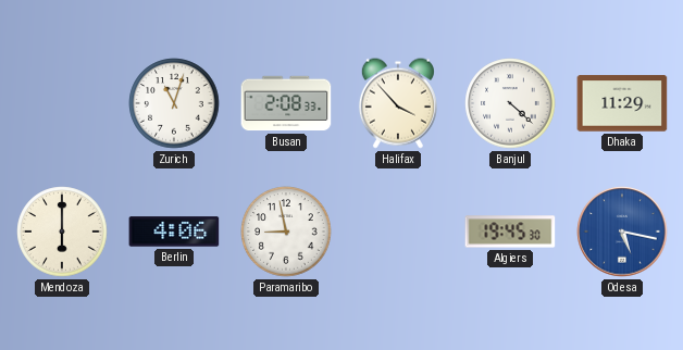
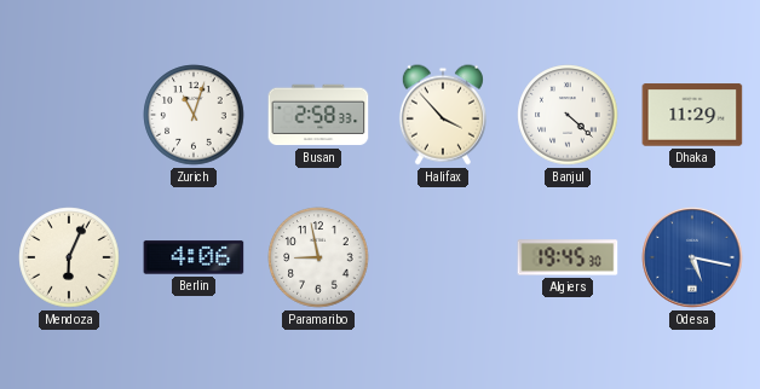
Busan: 2:08 -> 2:58
Mendoza: 6:00 -> 6:04
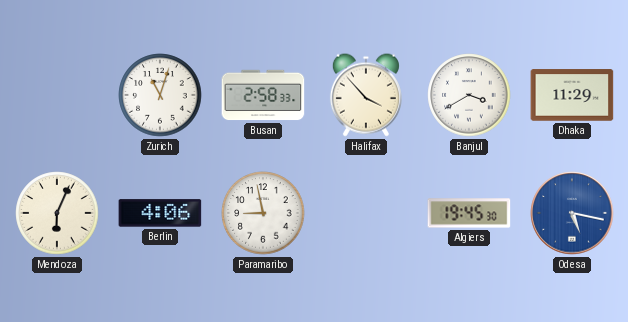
Banjul: 4:22 -> 3:40
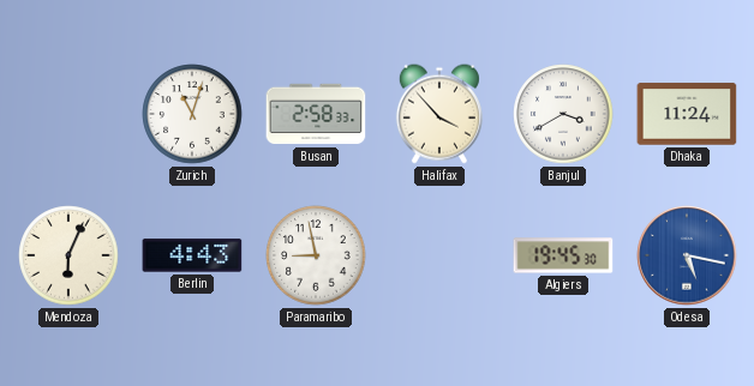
Dhaka: 11:29 -> 11:24
Berlin: 4:06 -> 4:43
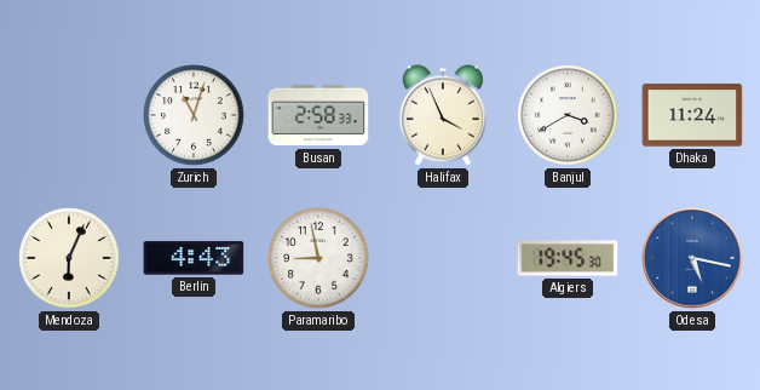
Halifax: 3:53 -> 3:56
